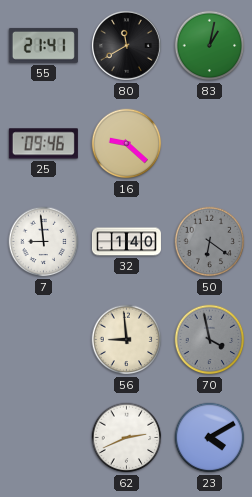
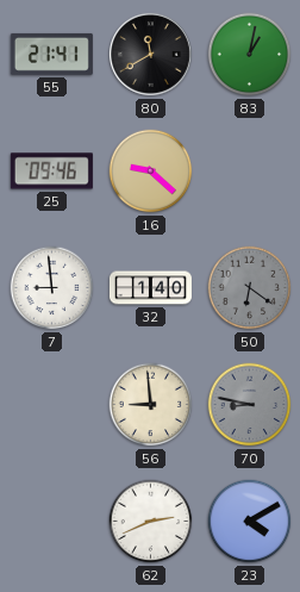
70: 3:58 -> 8:47
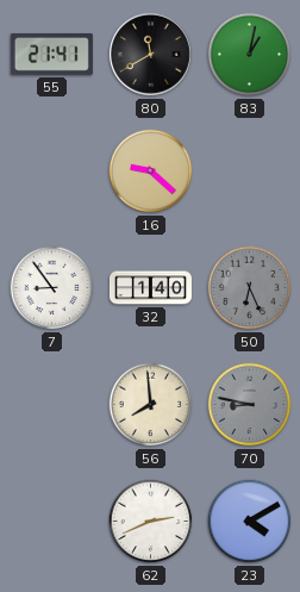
25: 09:46 -> none
7: 8:59 -> 8:54
50: 6:21 -> 6:26
56: 8:59 -> 7:59
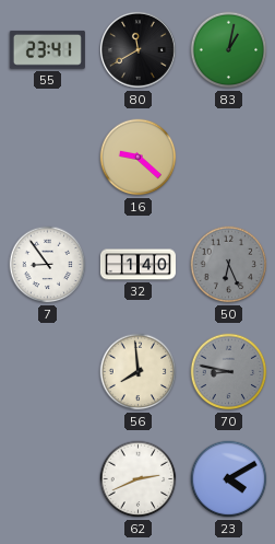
55: 21:41 -> 23:41
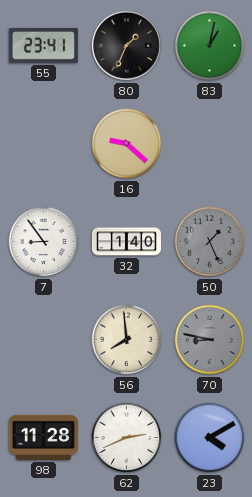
80: 11:40 -> 1:34
50: 6:26 -> 1:26
98: none -> 11:28
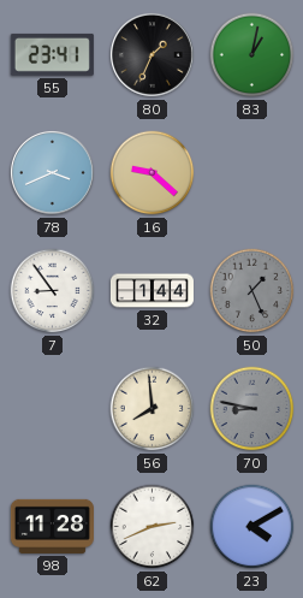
78: none -> 3:41
32: 1:40 -> 1:44
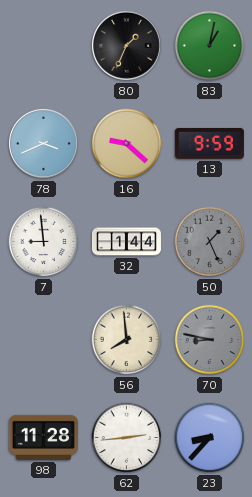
55: 23:41 -> none
13: none -> 9:59
7: 8:54 -> 8:59
62: 2:41 -> 2:44
23: 4:10 -> 8:37
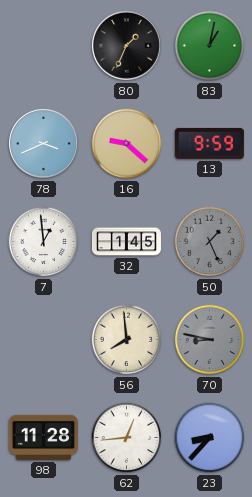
7: 8:59 -> 12:59
32: 1:44 -> 1:45
62: 2:44 -> 12:44
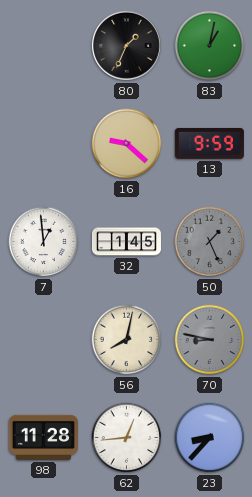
78: 3:41 -> none
56: 7:59 -> 8:02
